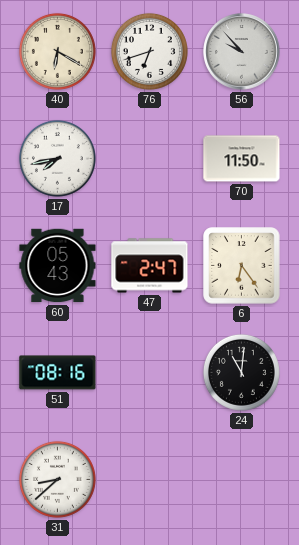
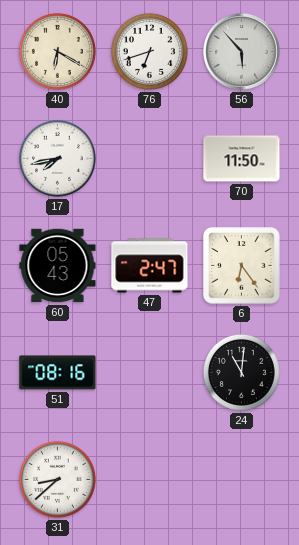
56: 9:53 -> 5:53
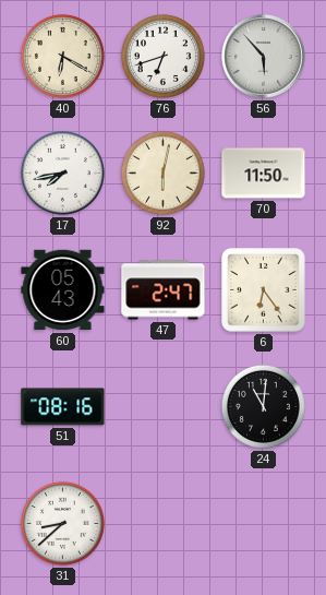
92: none -> 6:02
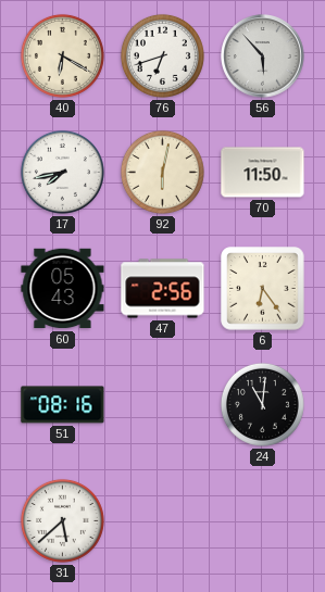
47: 2:47 -> 2:56
31: 8:38 -> 5:38
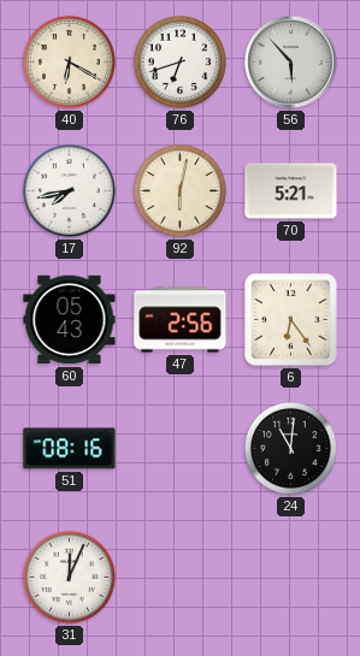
70: 11:50 -> 5:21
31: 5:38 -> 12:04
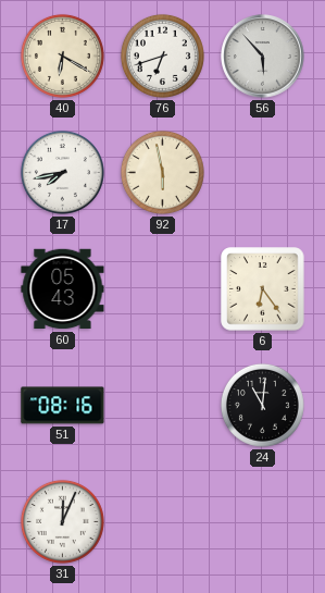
92: 6:02 -> 5:58
70: 5:21 -> none
47: 2:56 -> none
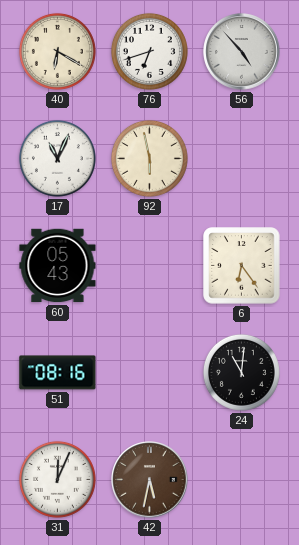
56: 5:53 -> 4:53
17: 7:43 -> 11:04
42: none -> 5:32
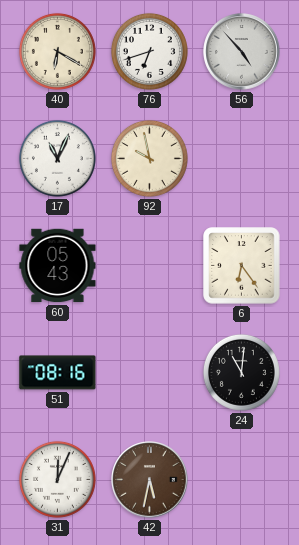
92: 5:58 -> 9:58
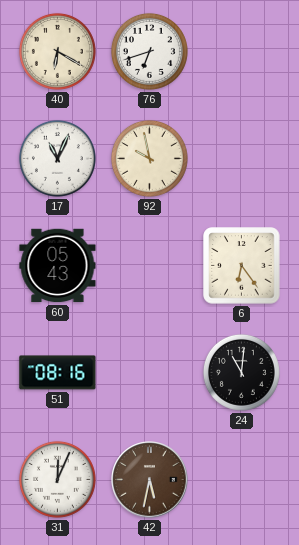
56: 4:53 -> none
